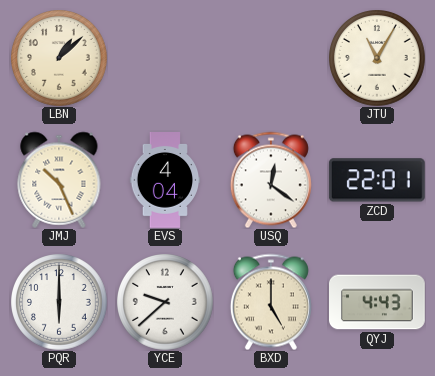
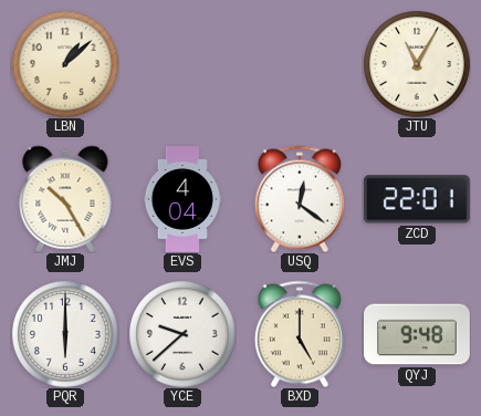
JMJ: 10:26 -> 10:25
QYJ: 4:43 -> 9:48
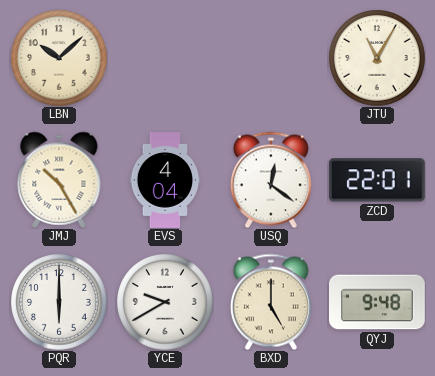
LBN: 1:08 -> 10:08
YCE: 9:38 -> 9:40
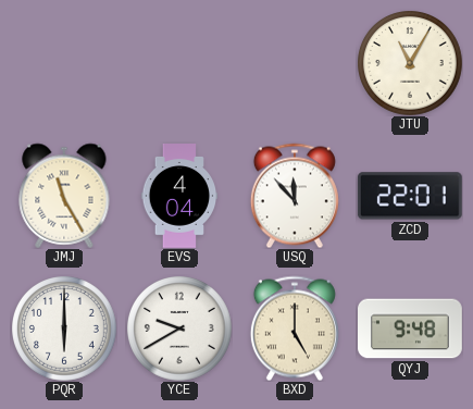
LBN: 10:08 -> none
JMJ: 10:25 -> 11:25
USQ: 12:21 -> 11:53
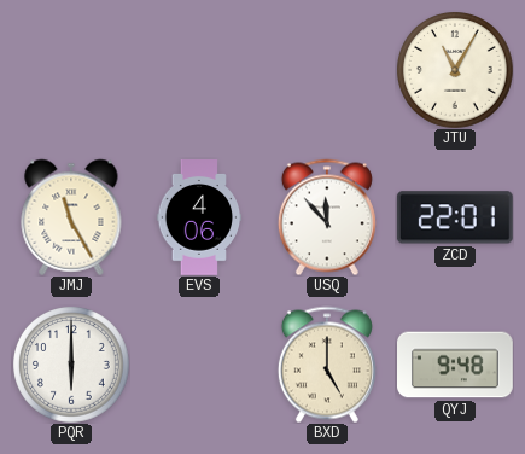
EVS: 4:04 -> 4:06
YCE: 9:40 -> none
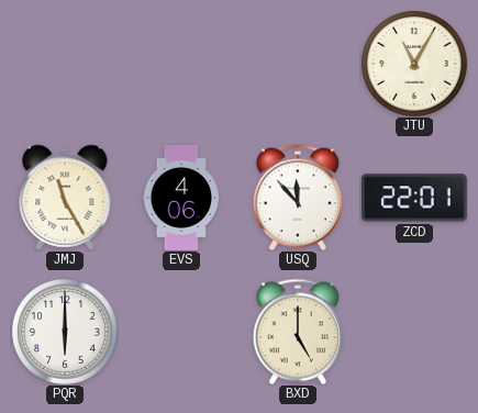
QYJ: 9:48 -> none
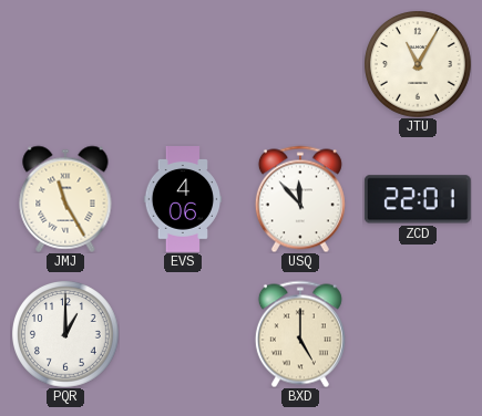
PQR: 6:00 -> 1:00
